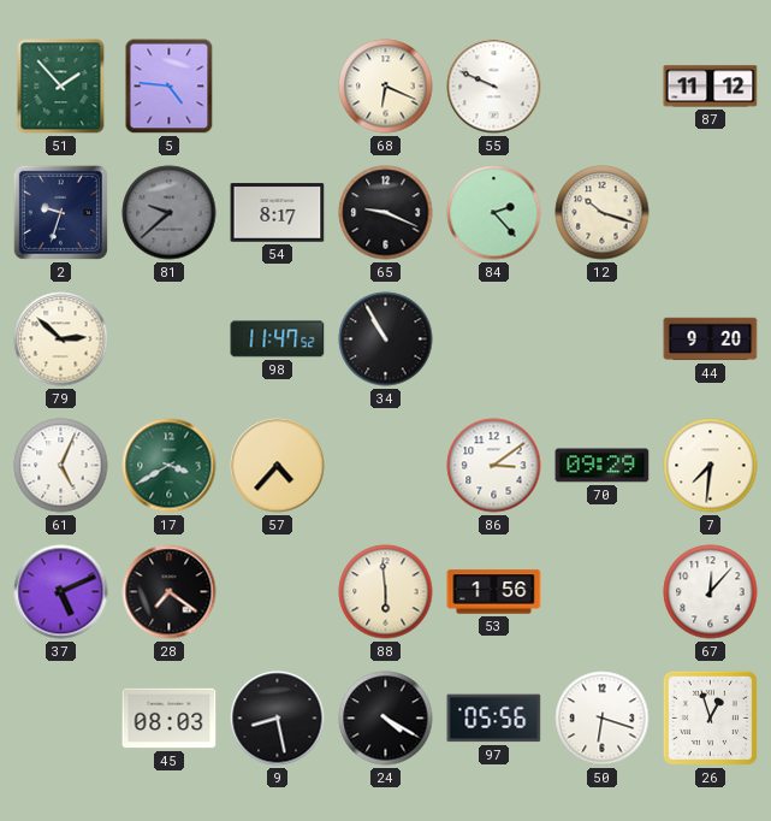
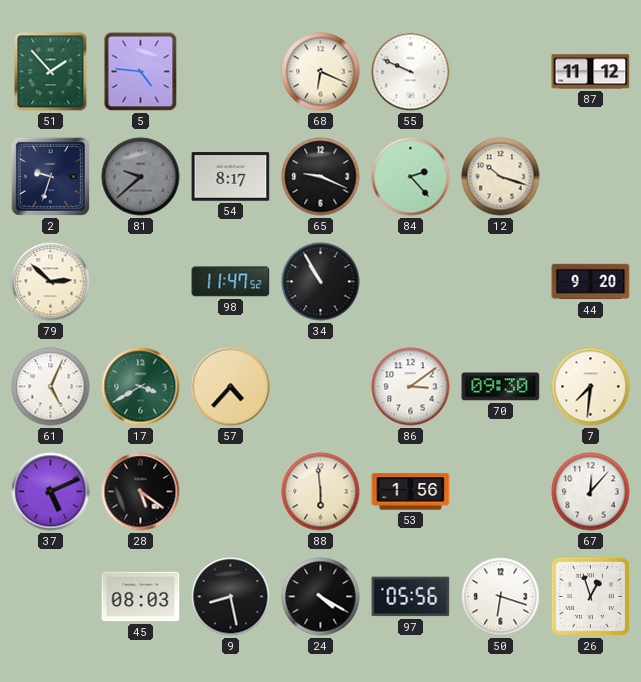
70: 09:29 -> 09:30
28: 7:21 -> 5:21
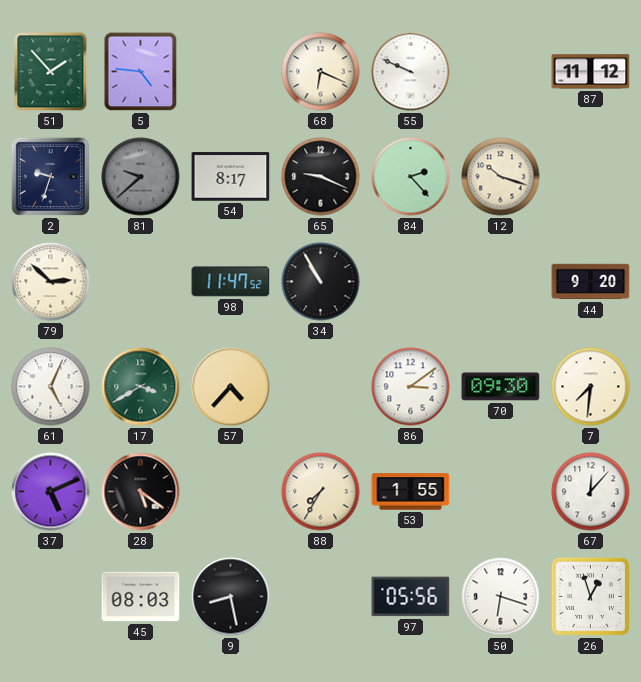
88: 5:59 -> 7:35
53: 1:56 -> 1:55
24: 4:20 -> none
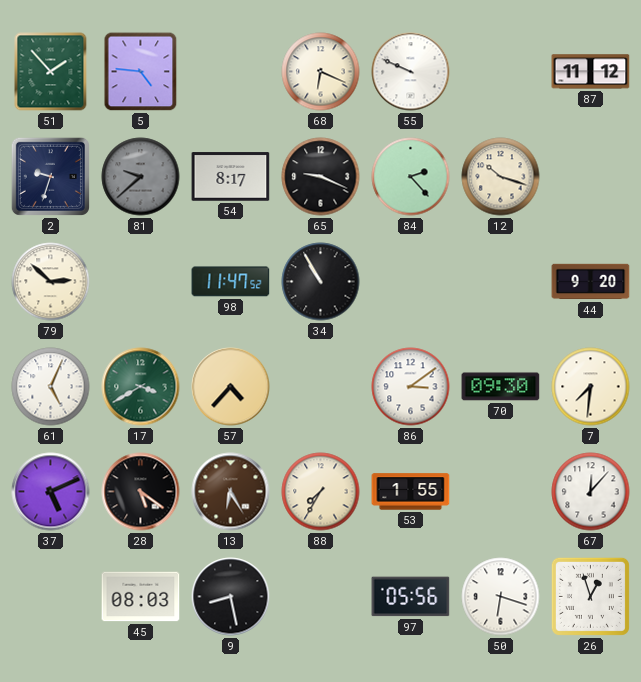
13: none -> 6:25
